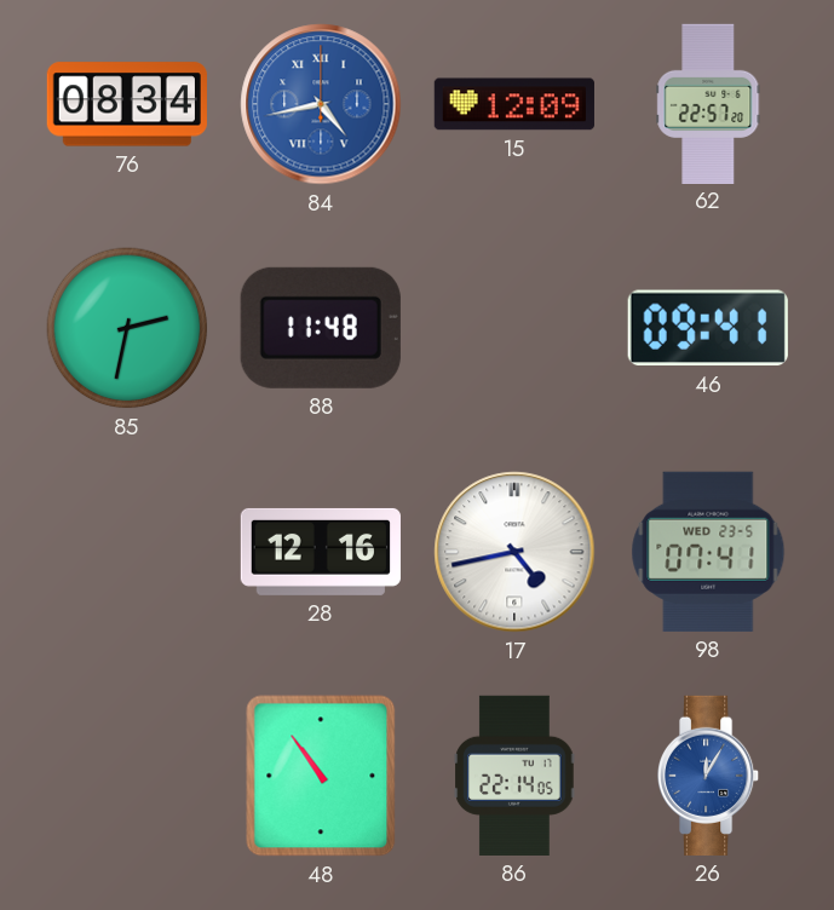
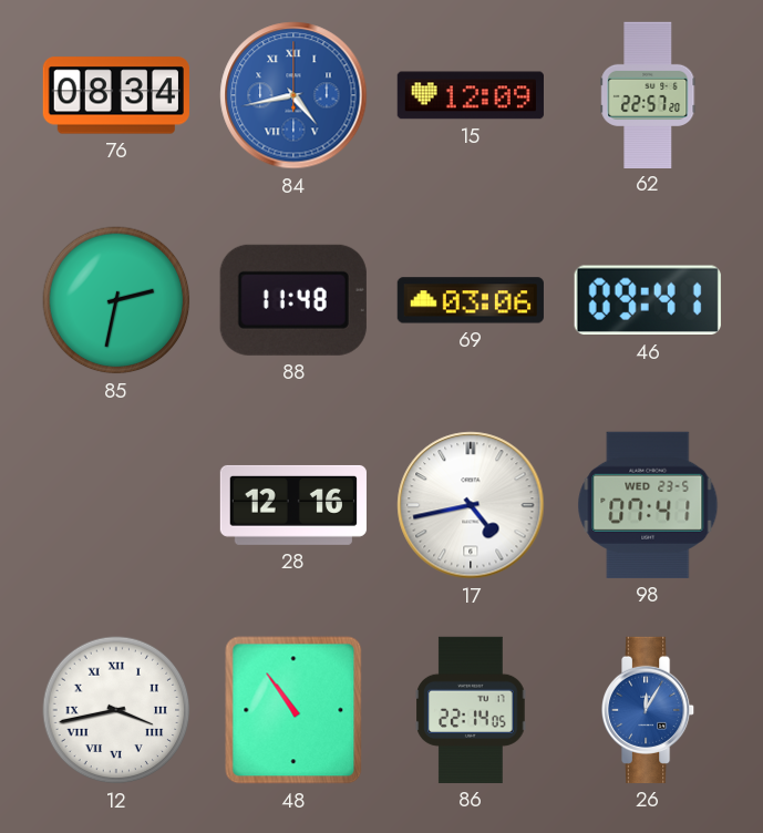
69: none -> 03:06
12: none -> 3:43
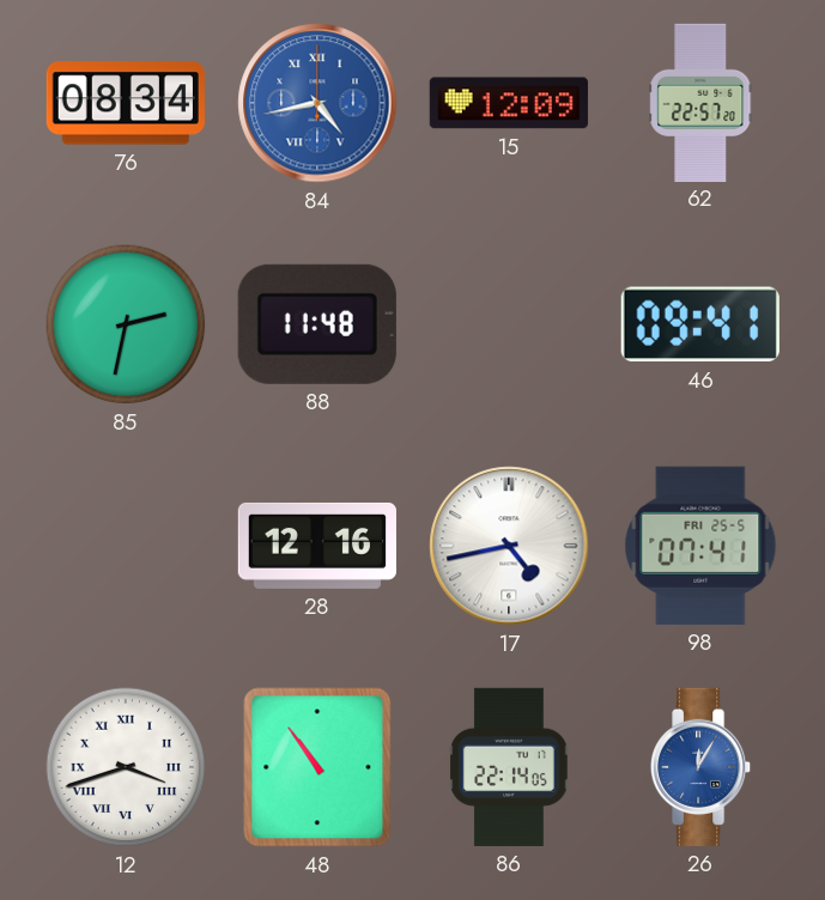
69: 03:06 -> none
98 date: WED 23-5 -> FRI 25-5
12: 3:43 -> 3:42
